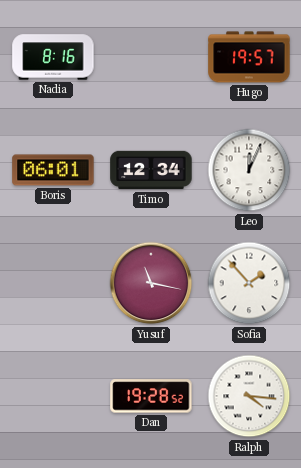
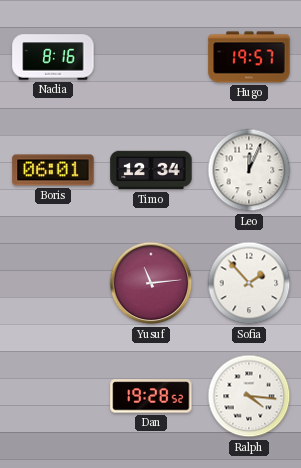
Yusuf: 11:17 -> 11:14
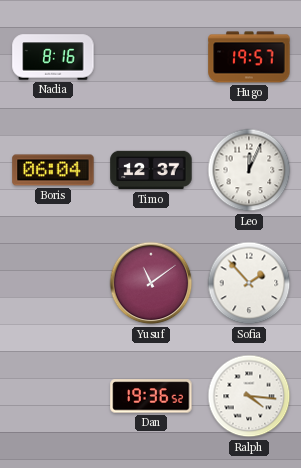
Boris: 06:01 -> 06:04
Timo: 12:34 -> 12:37
Yusuf: 11:14 -> 11:09
Dan: 19:28 -> 19:36
